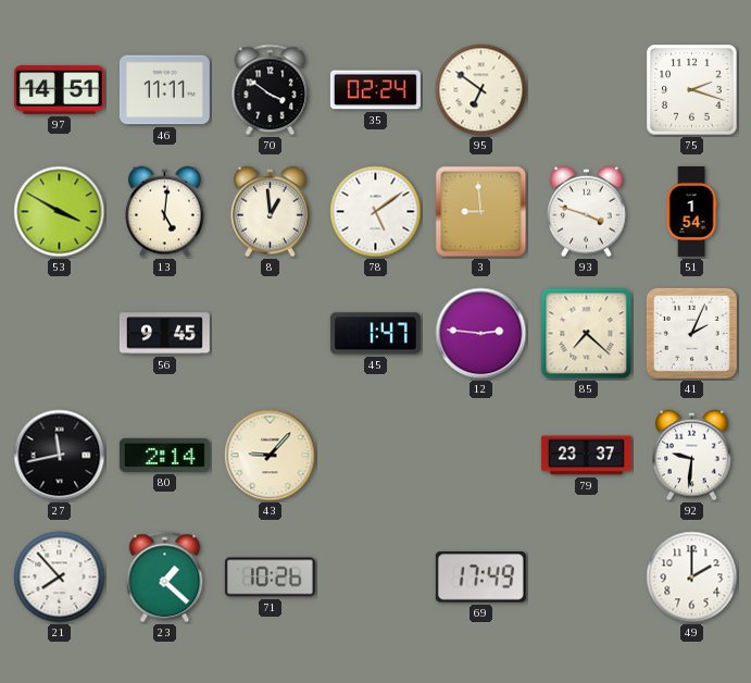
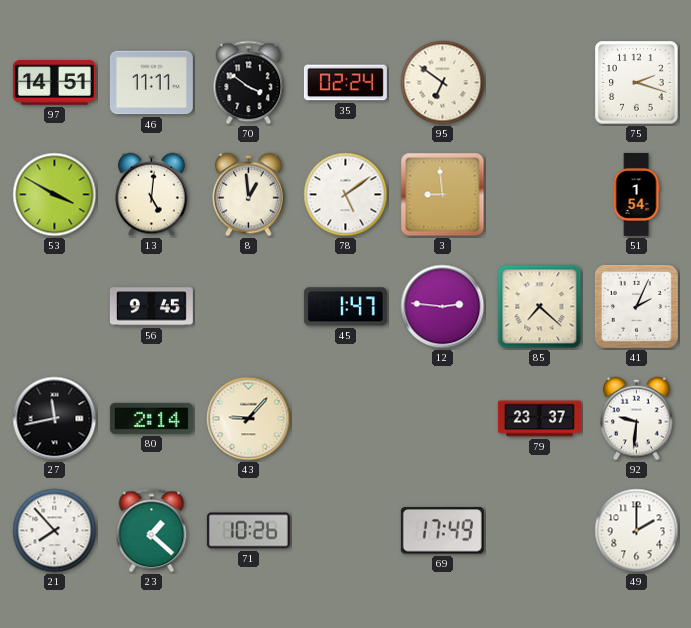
93: 3:48 -> none
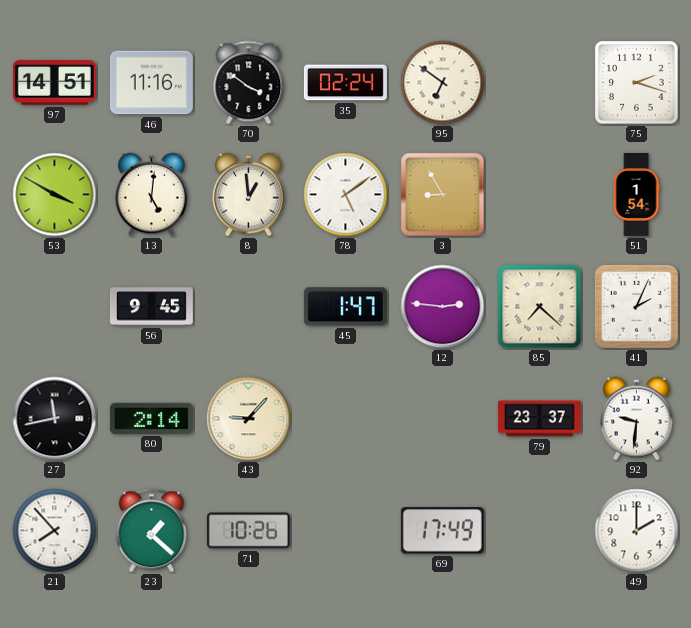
46: 11:11 -> 11:16
3: 8:59 -> 8:55
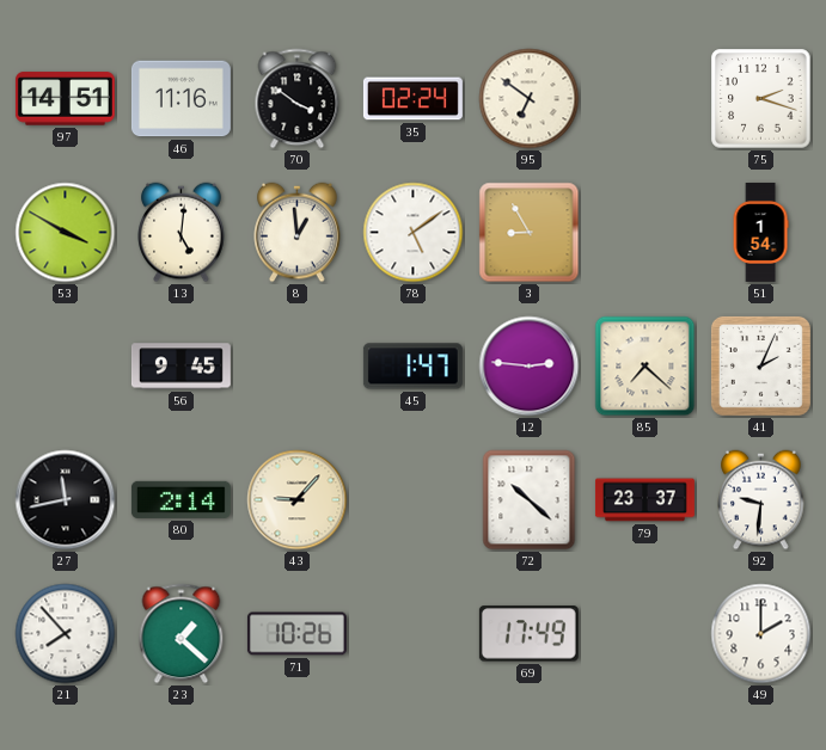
72: none -> 10:22
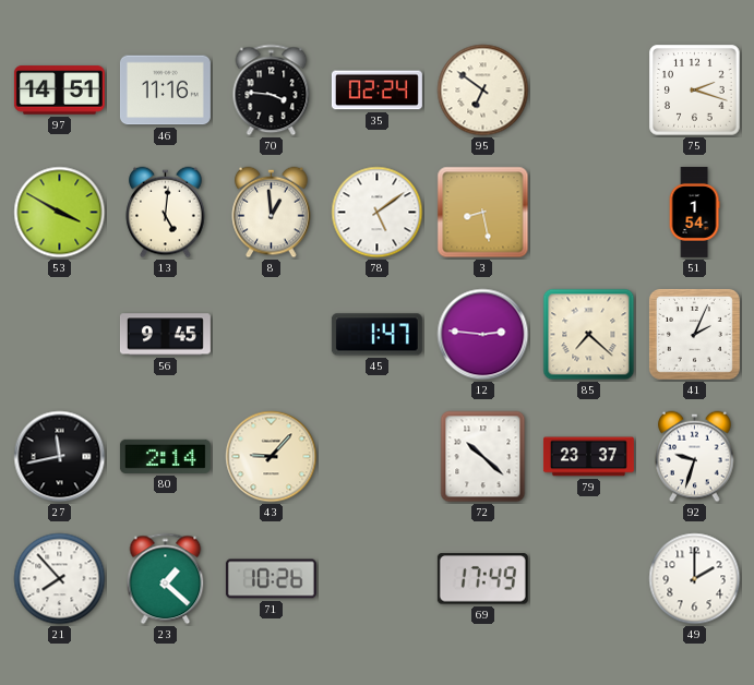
70: 3:51 -> 3:46
3: 8:55 -> 8:28
92: 9:31 -> 9:33
